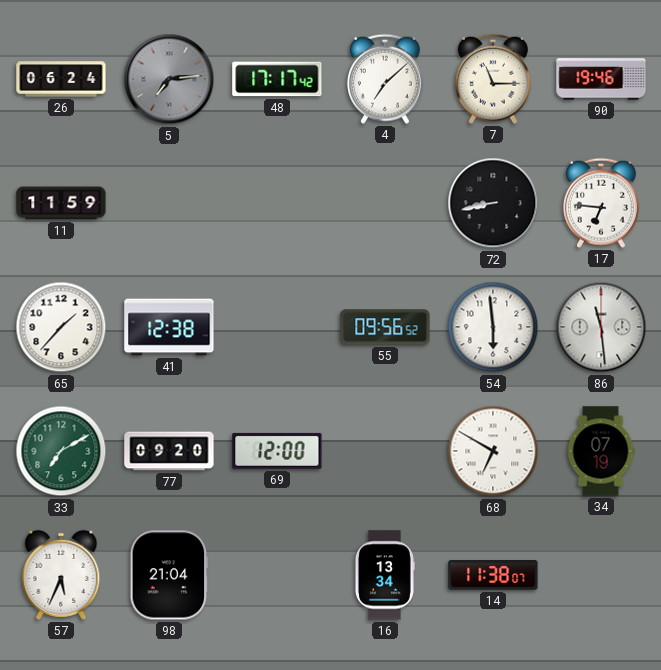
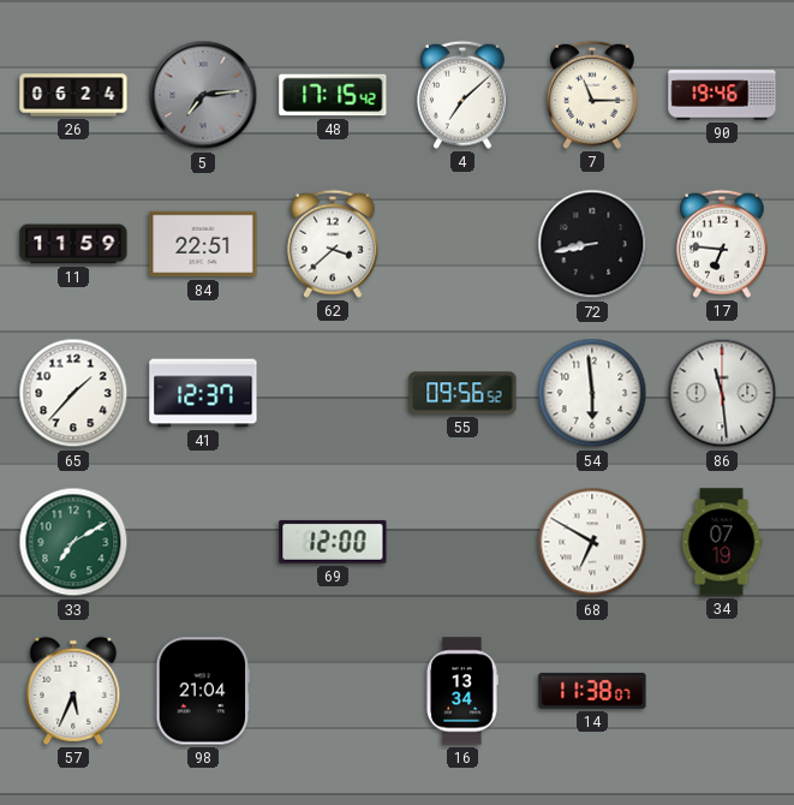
48: 17:17 -> 17:15
84: none -> 22:51
62: none -> 3:38
41: 12:38 -> 12:37
77: 09:20 -> none
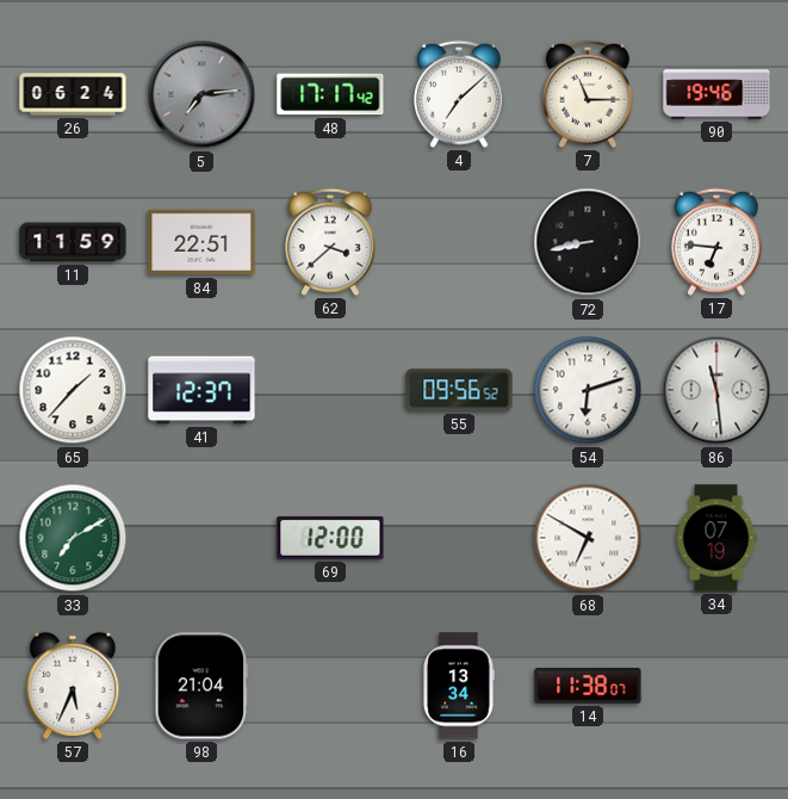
48: 17:15 -> 17:17
54: 5:59 -> 6:12
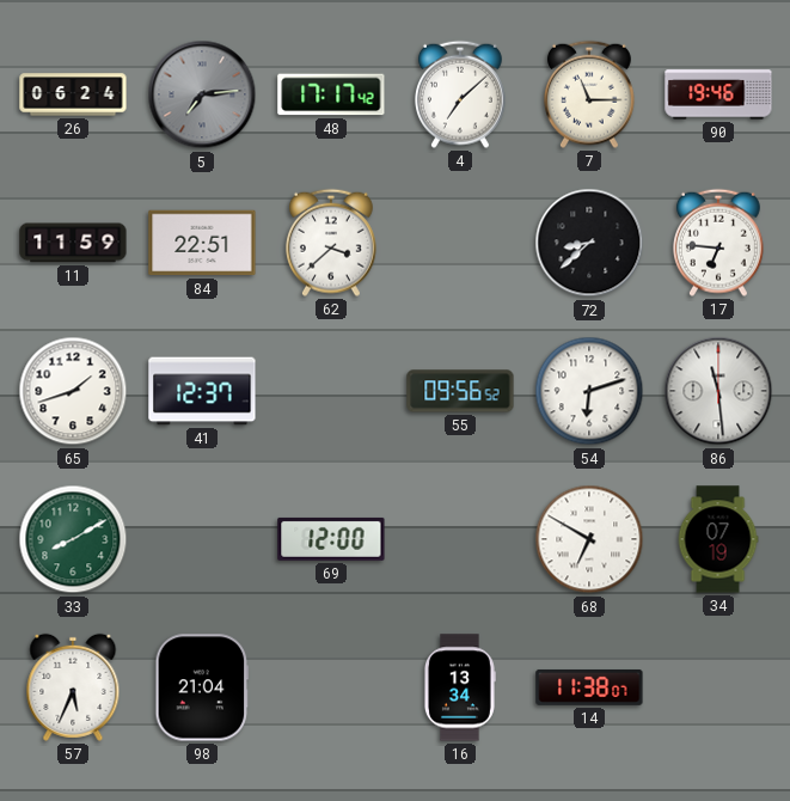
72: 8:43 -> 8:38
65: 1:37 -> 1:42
33: 7:10 -> 8:10
